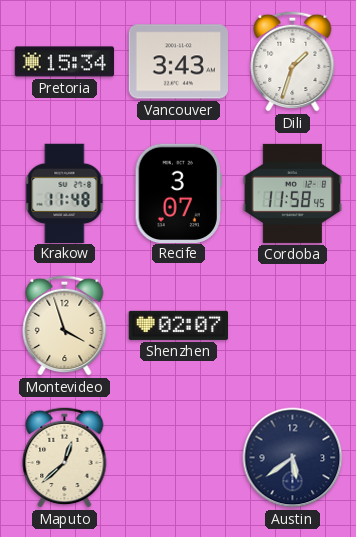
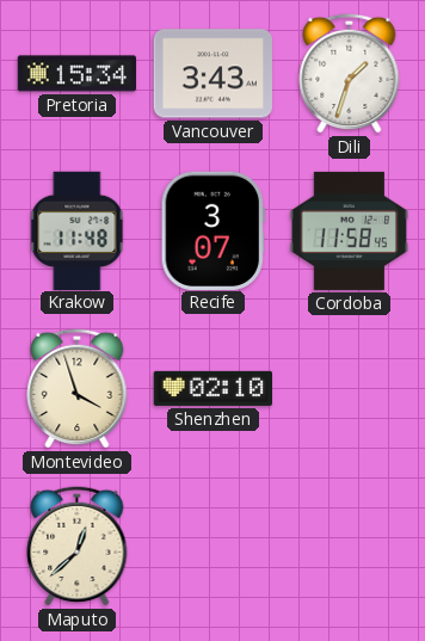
Shenzhen: 02:07 -> 02:10
Austin: 5:39 -> none
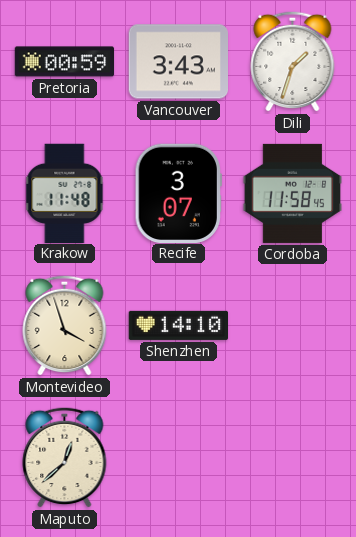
Pretoria: 15:34 -> 00:59
Shenzhen: 02:10 -> 14:10
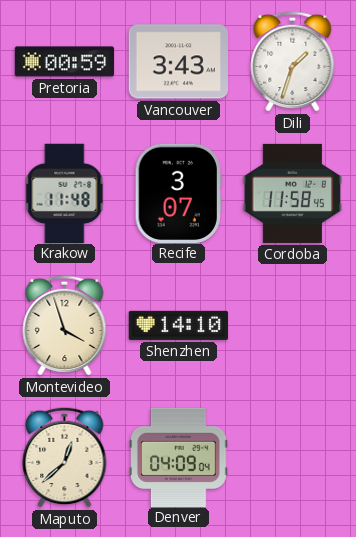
Denver: none -> 04:09
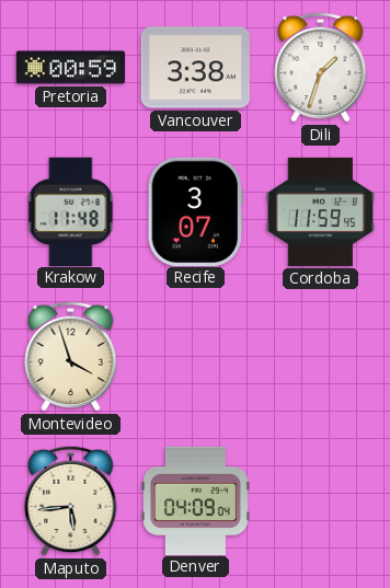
Vancouver: 3:43 -> 3:38
Cordoba: 11:58 -> 11:59
Shenzhen: 14:10 -> none
Maputo: 12:38 -> 5:44
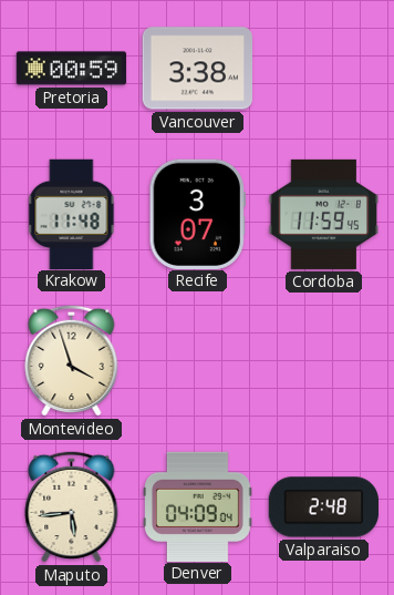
Dili: 1:33 -> none
Valparaiso: none -> 2:48
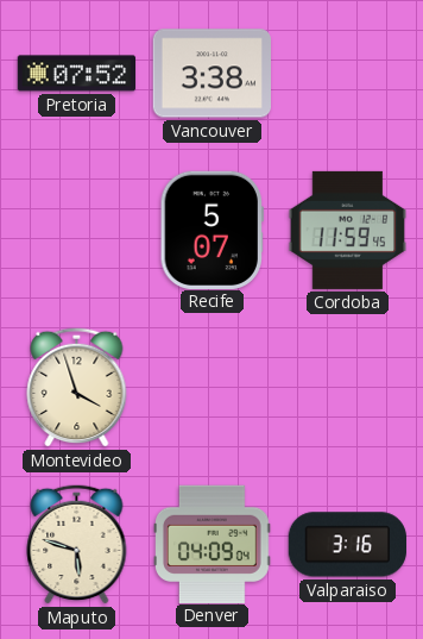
Pretoria: 00:59 -> 07:52
Krakow: 11:48 -> none
Recife: 3:07 -> 5:07
Maputo: 5:44 -> 5:48
Valparaiso: 2:48 -> 3:16
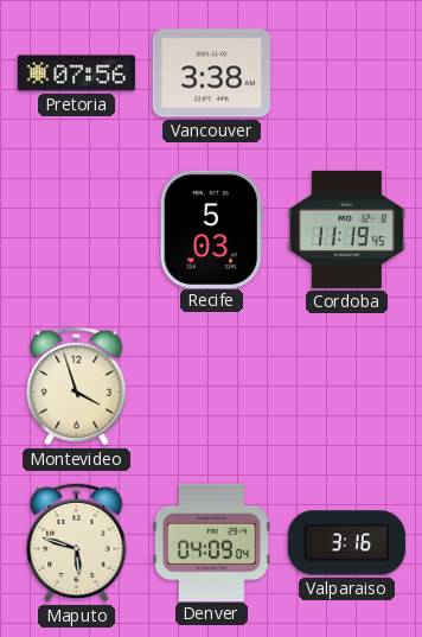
Pretoria: 07:52 -> 07:56
Recife: 5:07 -> 5:03
Cordoba: 11:59 -> 11:19
